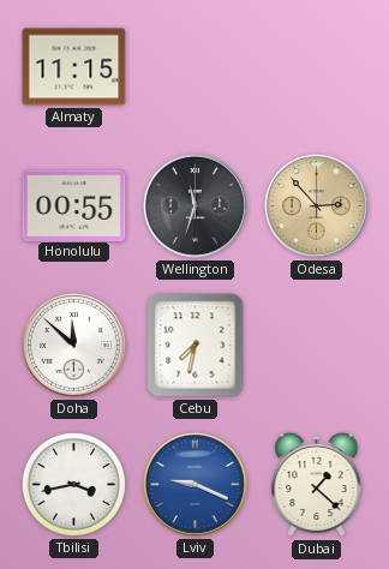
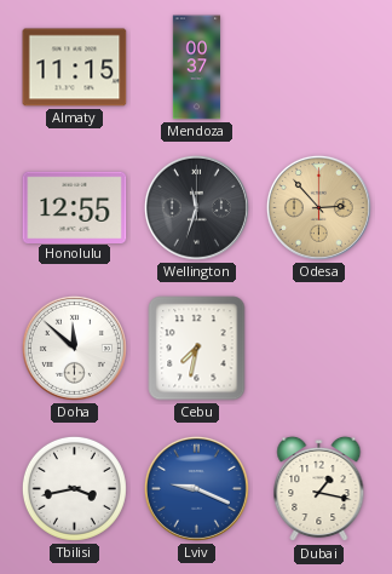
Mendoza: none -> 00:37
Honolulu: 00:55 -> 12:55
Dubai: 1:22 -> 1:17
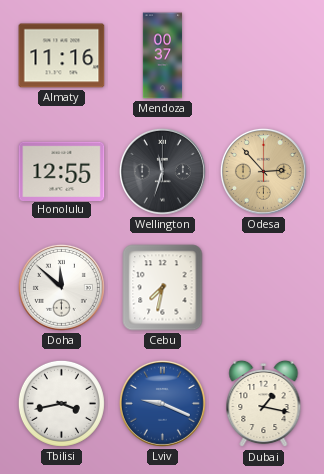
Almaty: 11:15 -> 11:16
